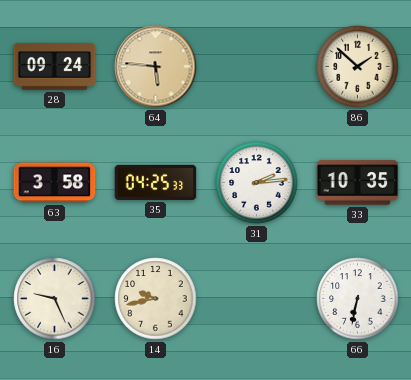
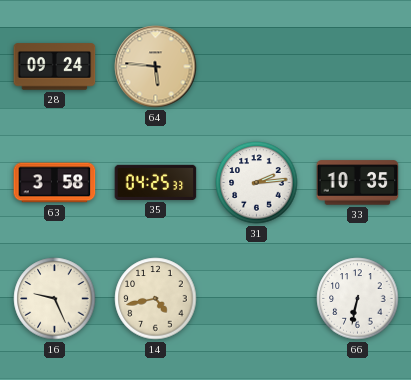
86: 1:52 -> none
14: 9:43 -> 4:43
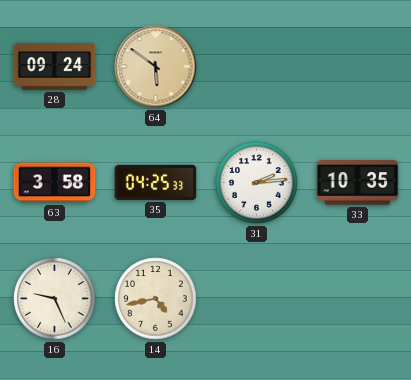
64: 5:46 -> 5:51
66: 6:32 -> none
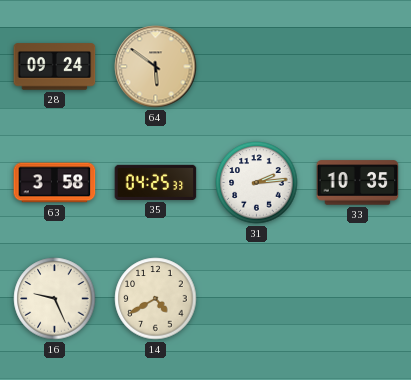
14: 4:43 -> 4:40
